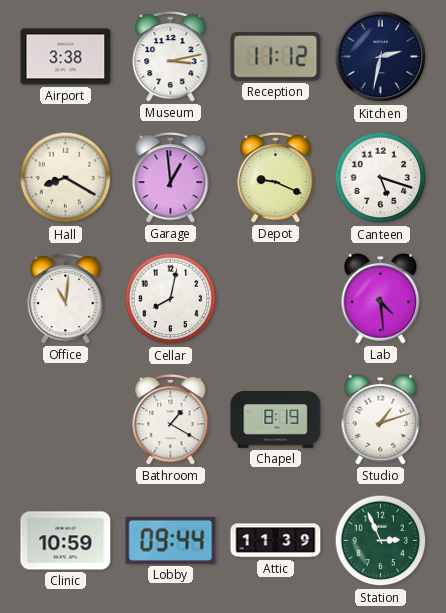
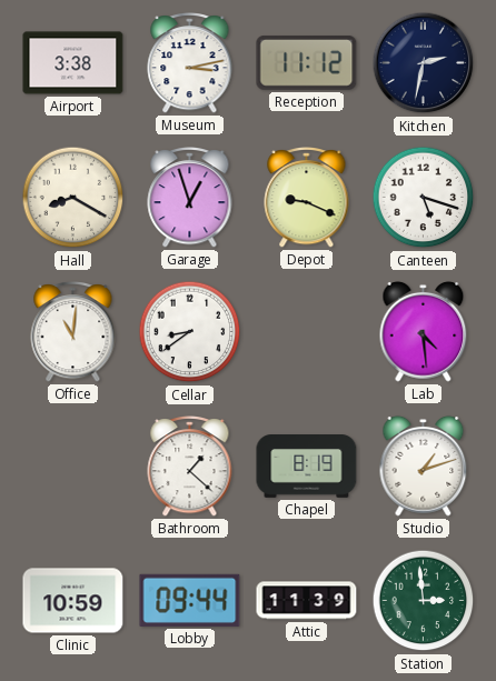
Garage: 12:59 -> 12:57
Cellar: 8:02 -> 8:39
Bathroom: 1:20 -> 1:22
Station: 2:56 -> 2:59
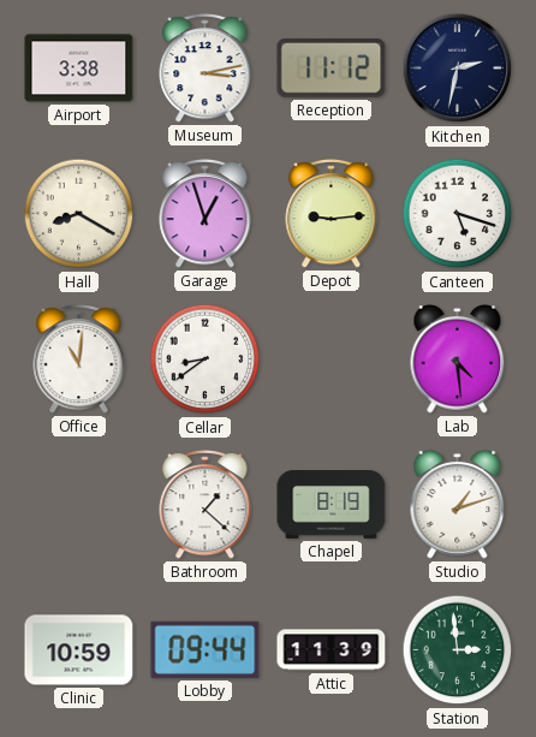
Depot: 9:19 -> 9:14
